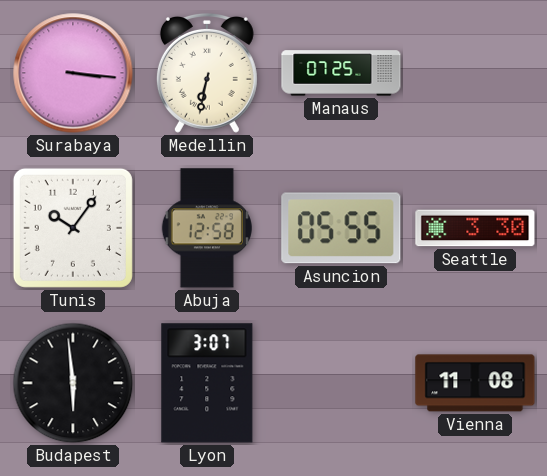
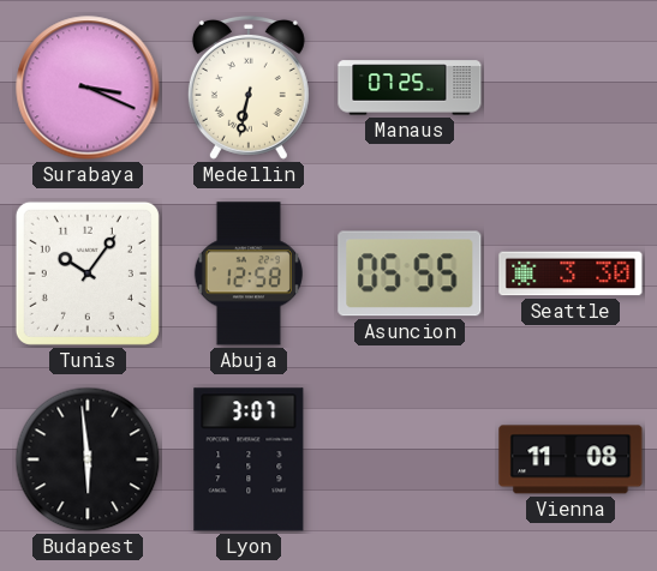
Surabaya: 3:16 -> 3:19
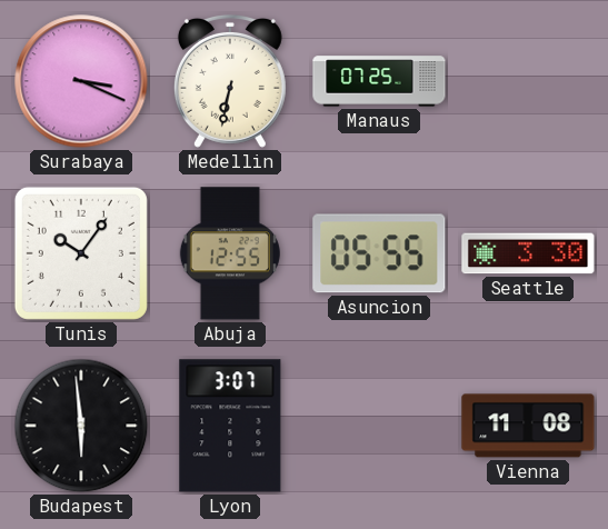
Abuja: 12:58 -> 12:55
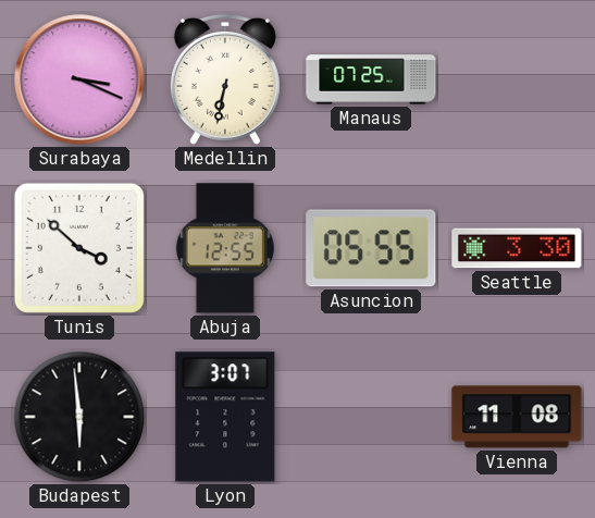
Tunis: 10:06 -> 3:52
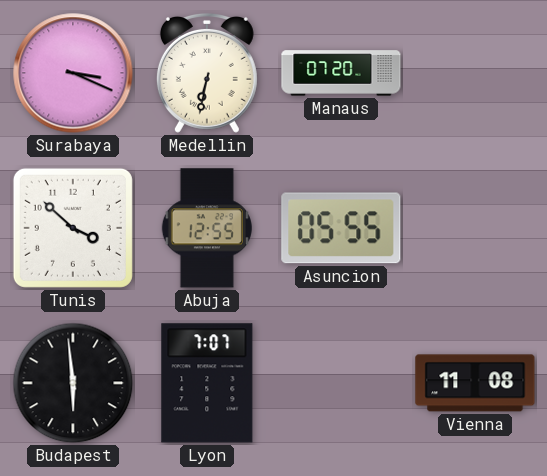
Manaus: 07:25 -> 07:20
Seattle: 3:30 -> none
Lyon: 3:07 -> 7:07
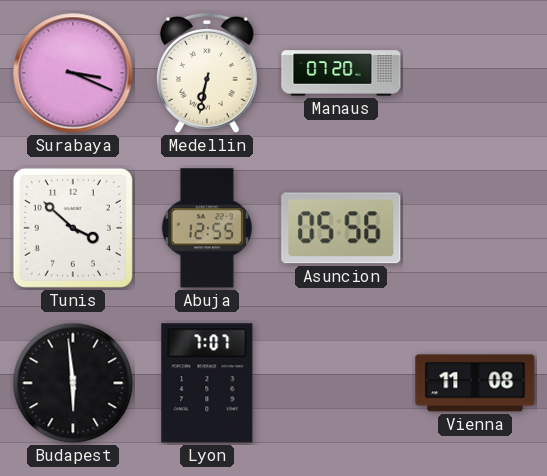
Asuncion: 05:55 -> 05:56
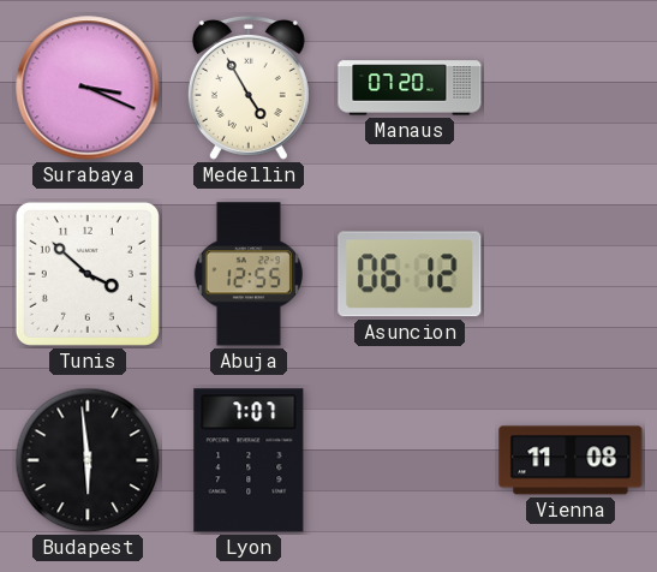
Medellin: 6:32 -> 4:55
Asuncion: 05:56 -> 06:12
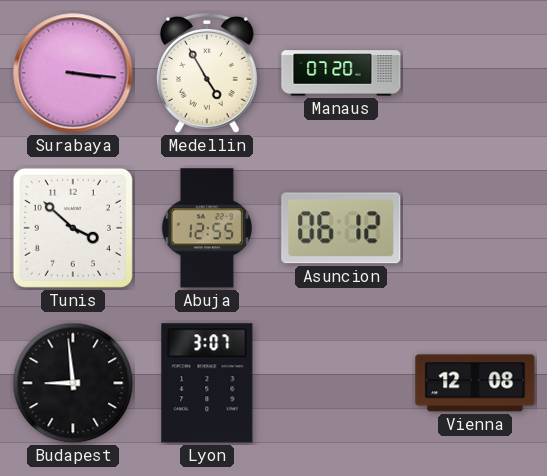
Surabaya: 3:19 -> 3:16
Budapest: 5:59 -> 8:59
Lyon: 7:07 -> 3:07
Vienna: 11:08 -> 12:08
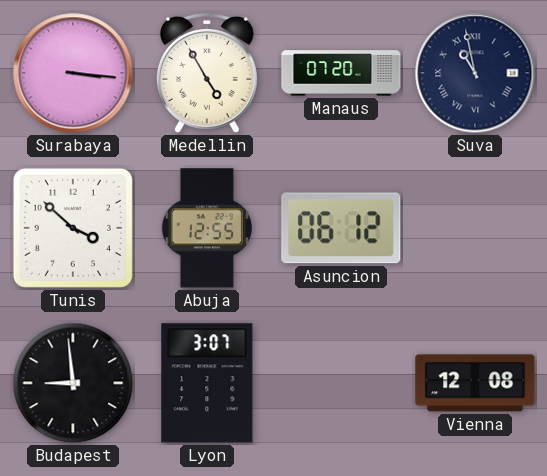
Suva: none -> 10:58
